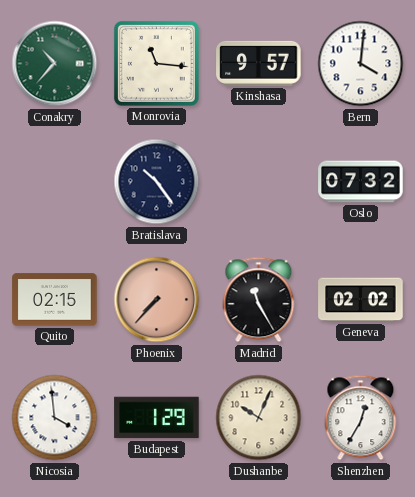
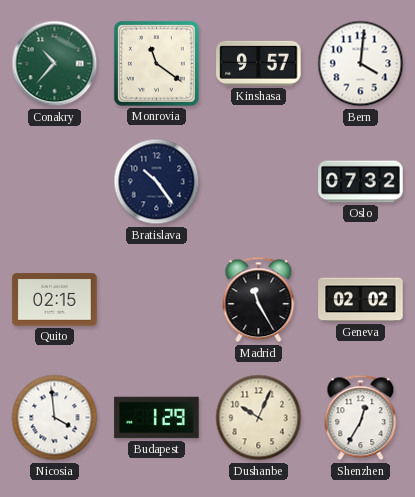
Monrovia: 11:16 -> 11:21
Phoenix: 7:37 -> none
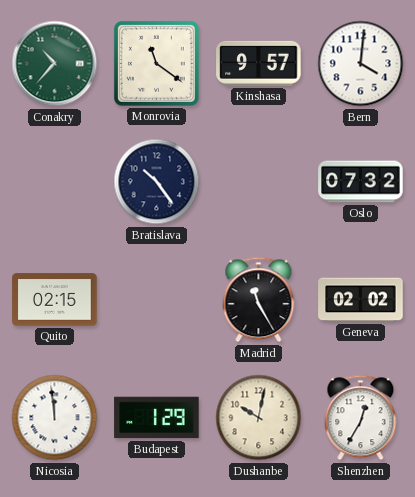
Nicosia: 3:59 -> 11:59
Dushanbe: 10:04 -> 10:02
